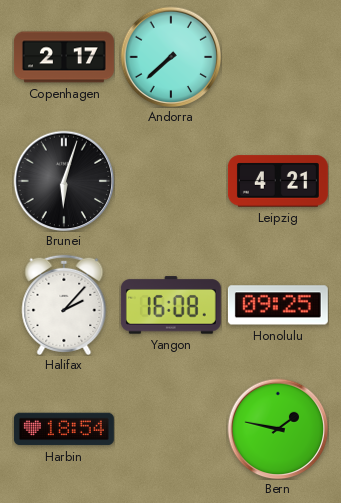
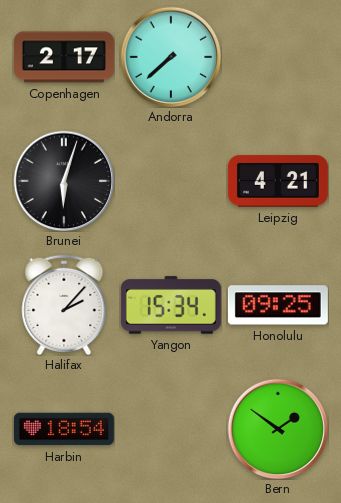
Yangon: 16:08 -> 15:34
Bern: 1:47 -> 1:51
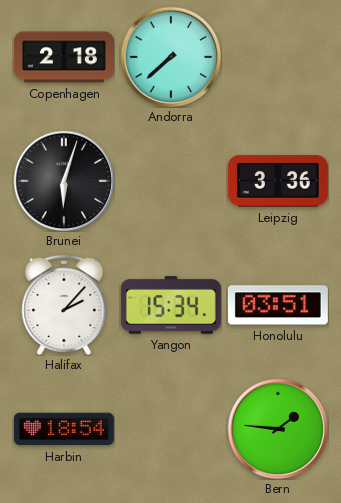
Copenhagen: 2:17 -> 2:18
Leipzig: 4:21 -> 3:36
Honolulu: 09:25 -> 03:51
Bern: 1:51 -> 1:46
